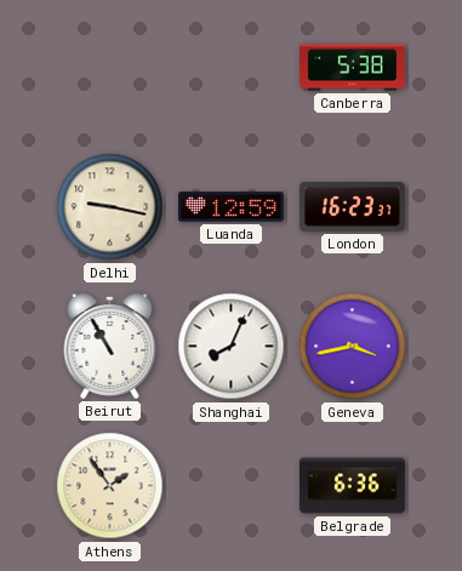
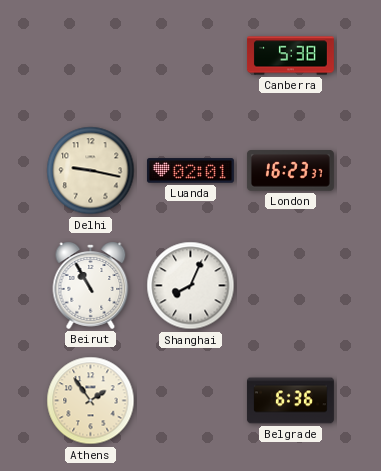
Luanda: 12:59 -> 02:01
Geneva: 3:43 -> none
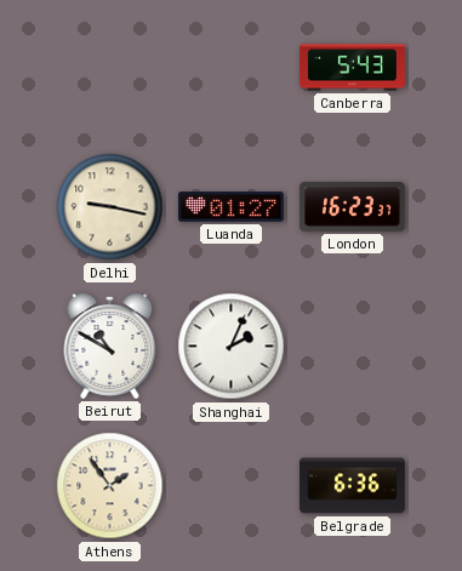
Canberra: 5:38 -> 5:43
Luanda: 02:01 -> 01:27
Beirut: 10:55 -> 10:50
Shanghai: 8:04 -> 2:04
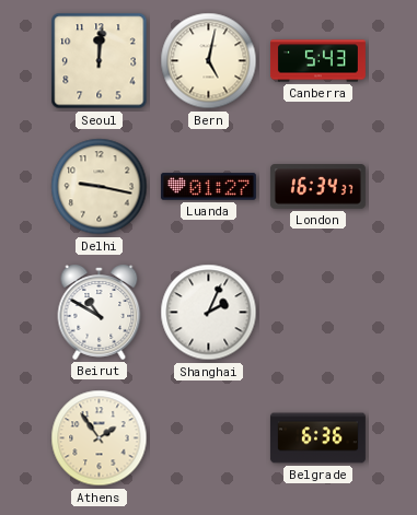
Seoul: none -> 12:01
Bern: none -> 5:02
London: 16:23 -> 16:34
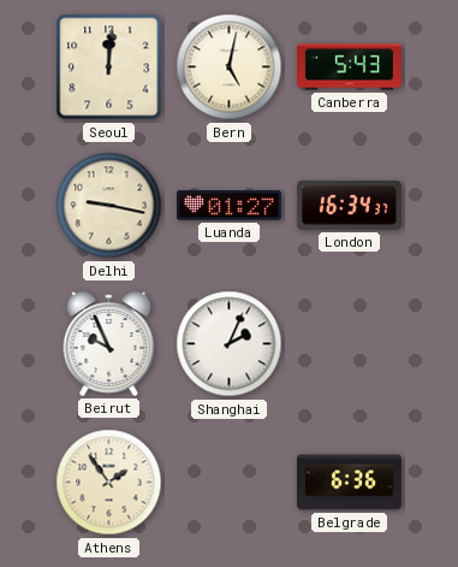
Beirut: 10:50 -> 9:56
